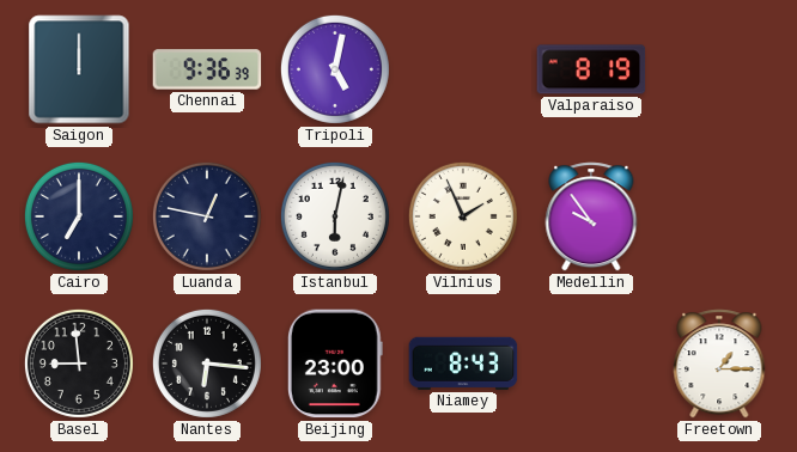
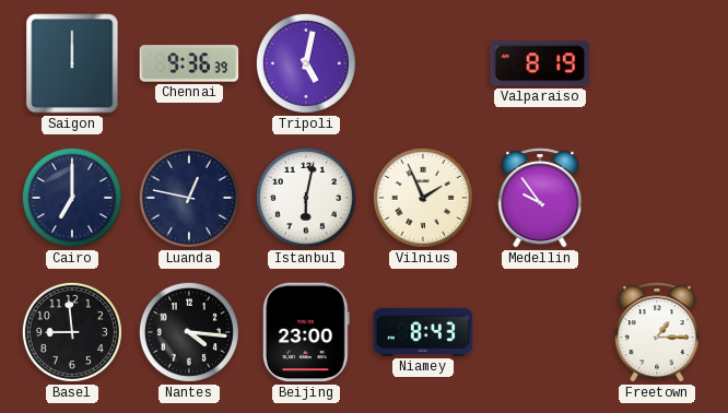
Nantes: 6:16 -> 4:16
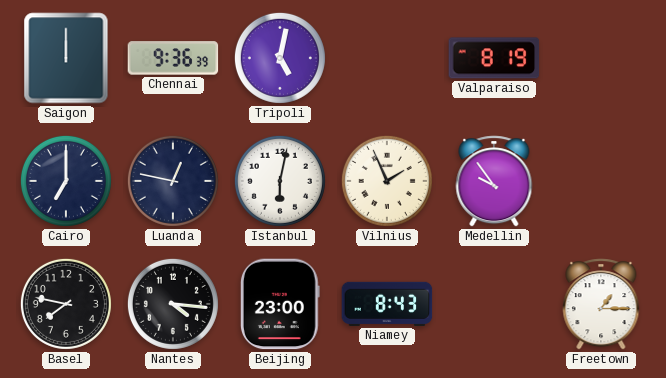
Basel: 8:59 -> 7:47
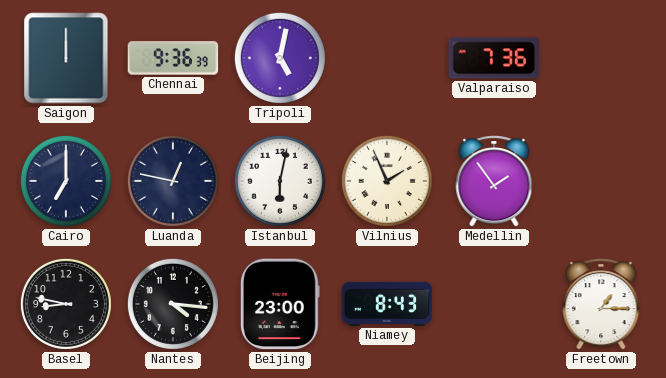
Valparaiso: 8:19 -> 7:36
Medellin: 9:54 -> 1:54
Basel: 7:47 -> 8:47
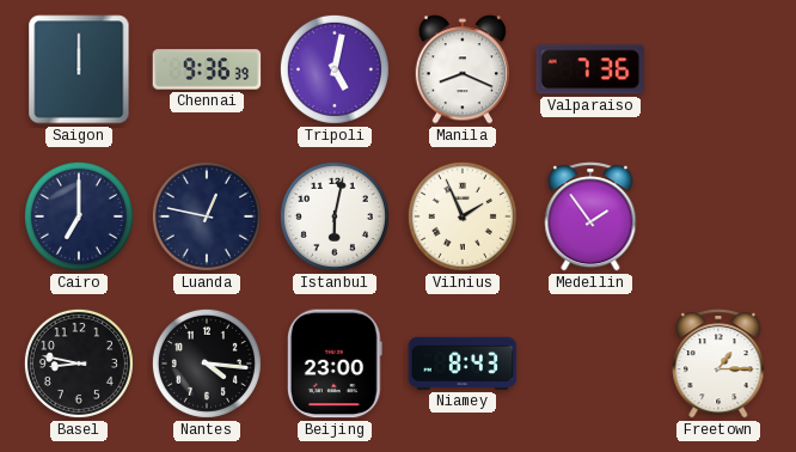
Manila: none -> 8:19
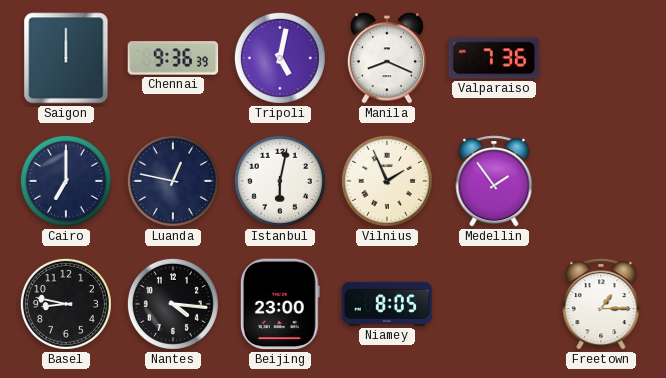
Niamey: 8:43 -> 8:05
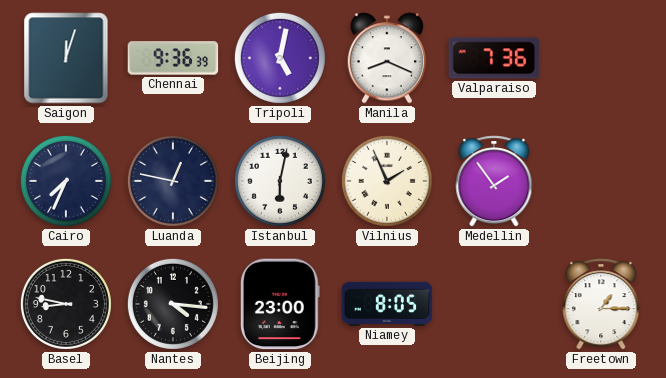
Saigon: 12:00 -> 12:03
Cairo: 7:00 -> 7:34
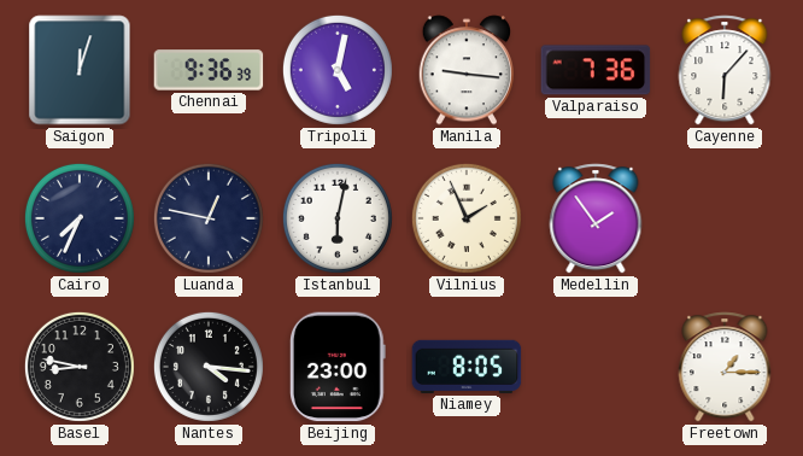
Manila: 8:19 -> 9:16
Cayenne: none -> 6:07
